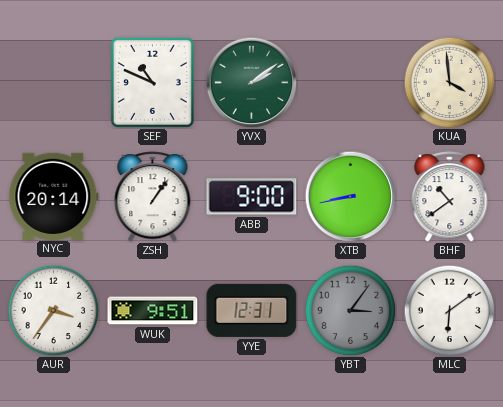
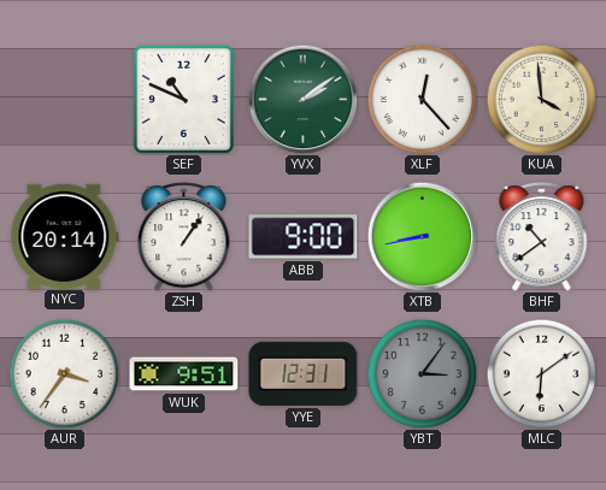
XLF: none -> 12:23
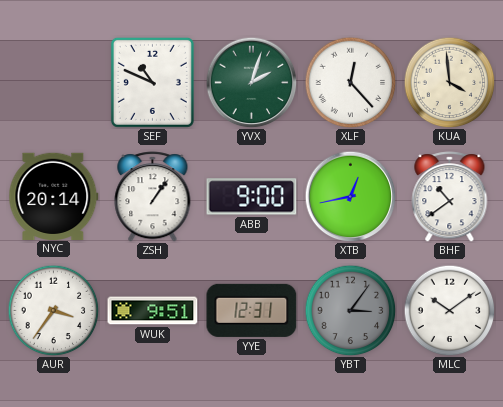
YVX: 2:09 -> 2:03
XTB: 8:43 -> 12:43
MLC: 6:09 -> 10:09
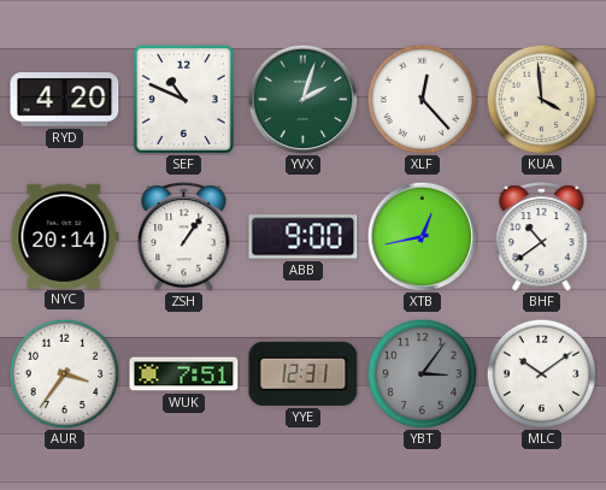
RYD: none -> 4:20
WUK: 9:51 -> 7:51
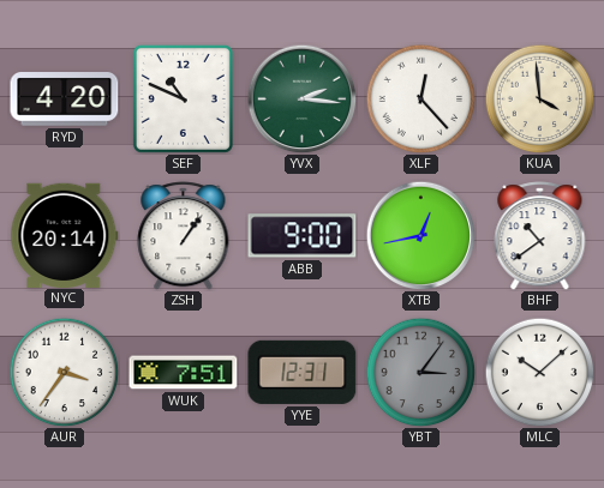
YVX: 2:03 -> 2:16
MLC: 10:09 -> 10:08
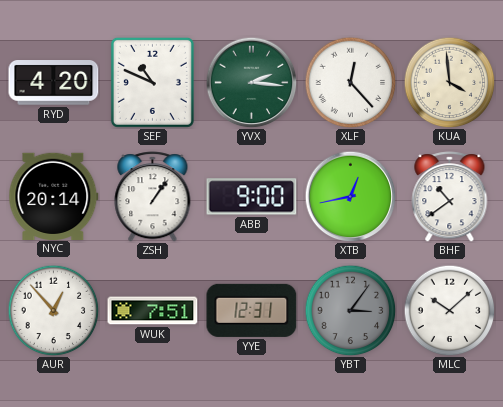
AUR: 3:36 -> 12:53
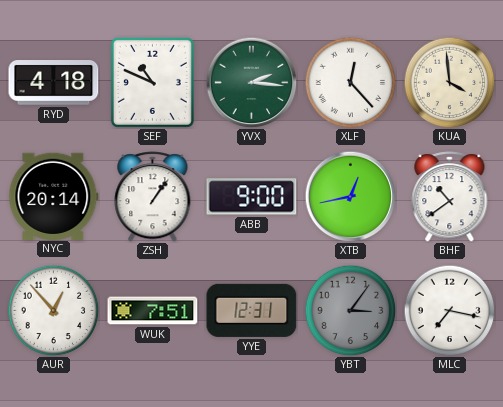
RYD: 4:20 -> 4:18
MLC: 10:08 -> 7:17
